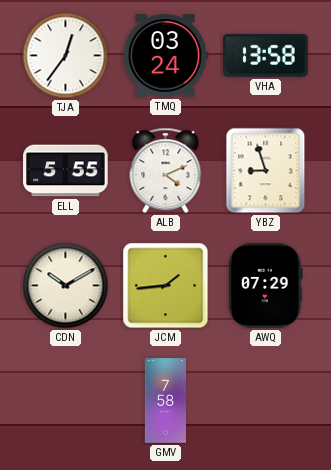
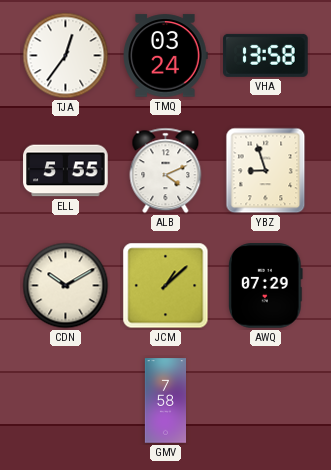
JCM: 1:44 -> 1:08
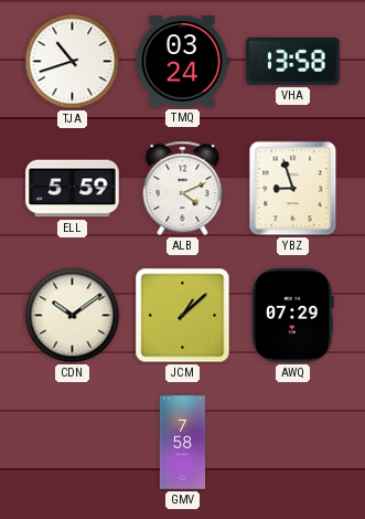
TJA: 12:36 -> 10:42
ELL: 5:55 -> 5:59
CDN: 10:10 -> 10:09
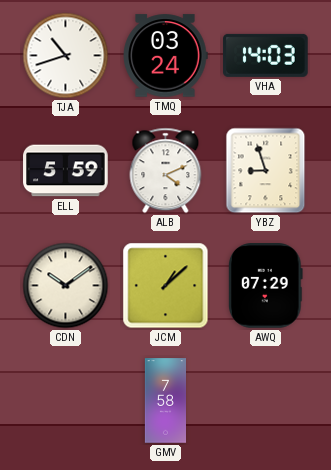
VHA: 13:58 -> 14:03
